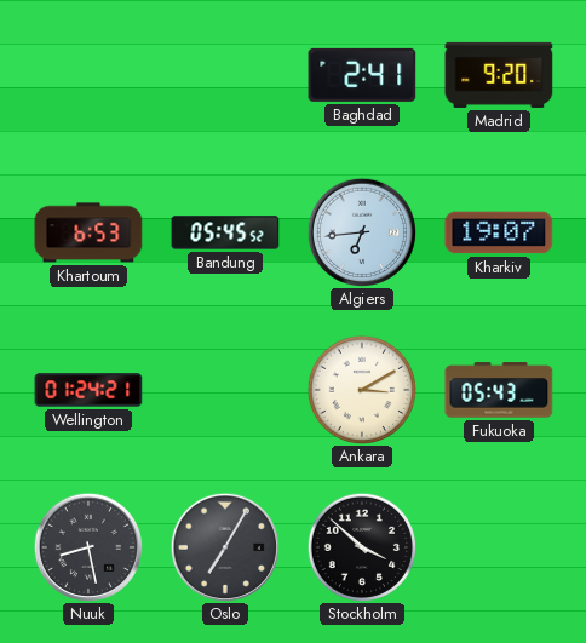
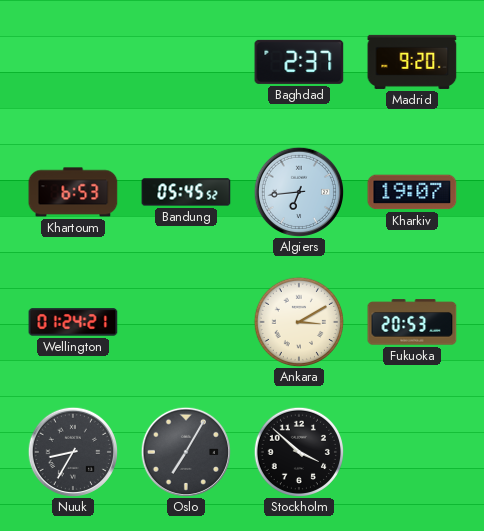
Baghdad: 2:41 -> 2:37
Fukuoka: 05:43 -> 20:53
Nuuk: 8:28 -> 8:35
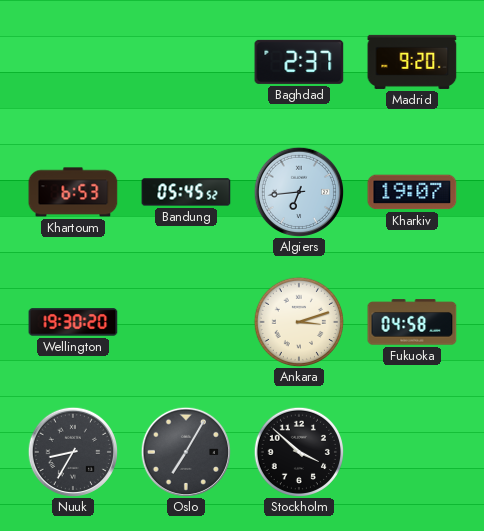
Wellington: 01:24 -> 19:30
Ankara: 3:10 -> 3:12
Fukuoka: 20:53 -> 04:58
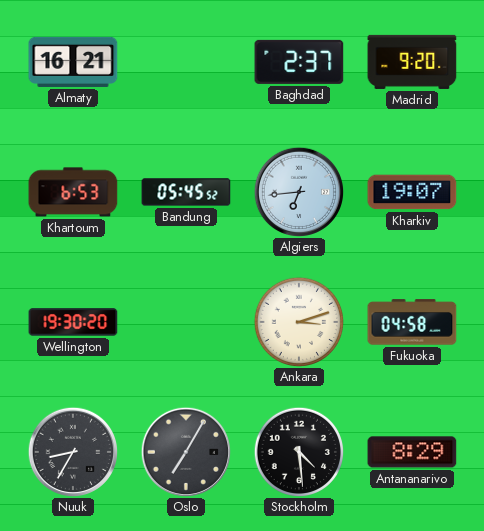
Almaty: none -> 16:21
Stockholm: 3:52 -> 4:29
Antananarivo: none -> 8:29
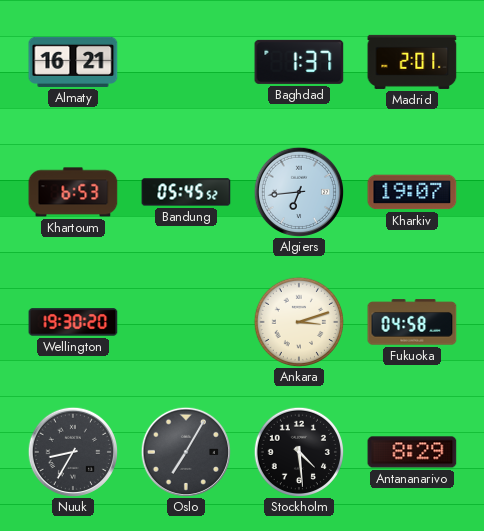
Baghdad: 2:37 -> 1:37
Madrid: 9:20 -> 2:01
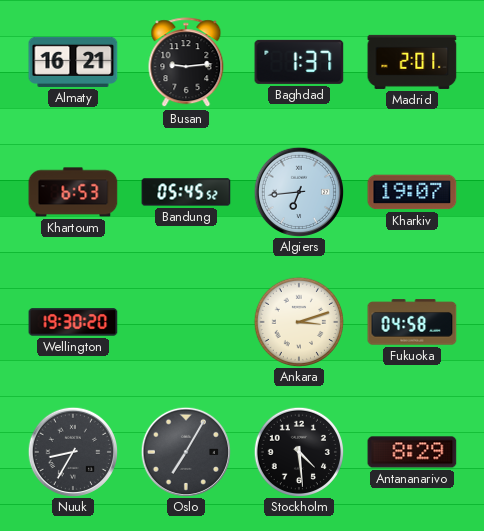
Busan: none -> 9:14
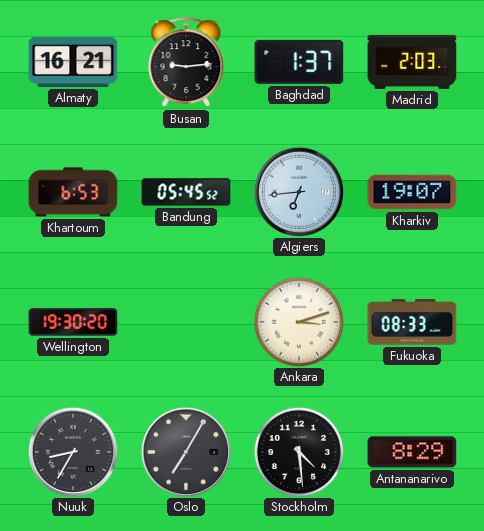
Madrid: 2:01 -> 2:03
Fukuoka: 04:58 -> 08:33
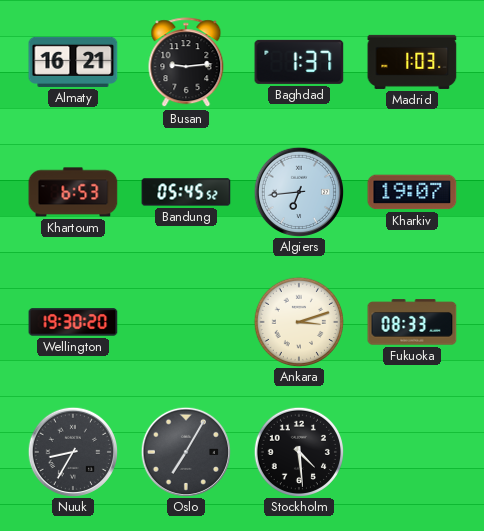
Madrid: 2:03 -> 1:03
Antananarivo: 8:29 -> none
